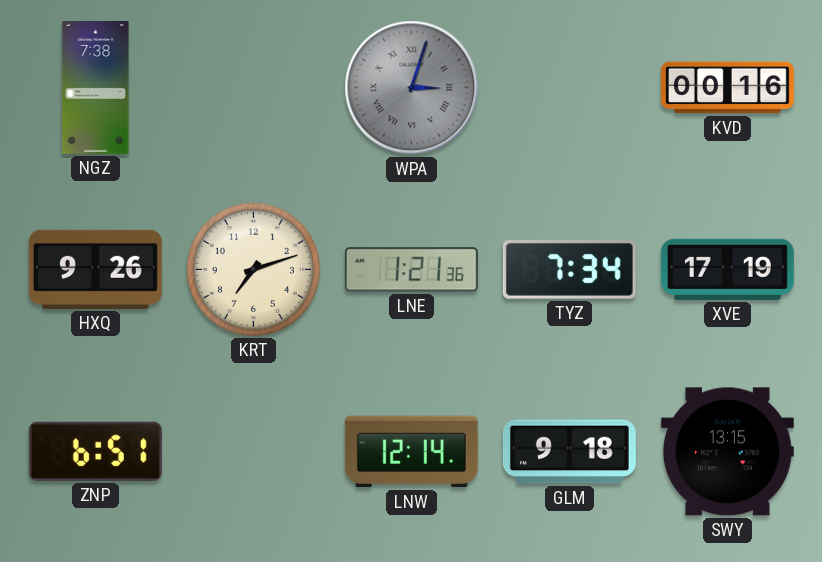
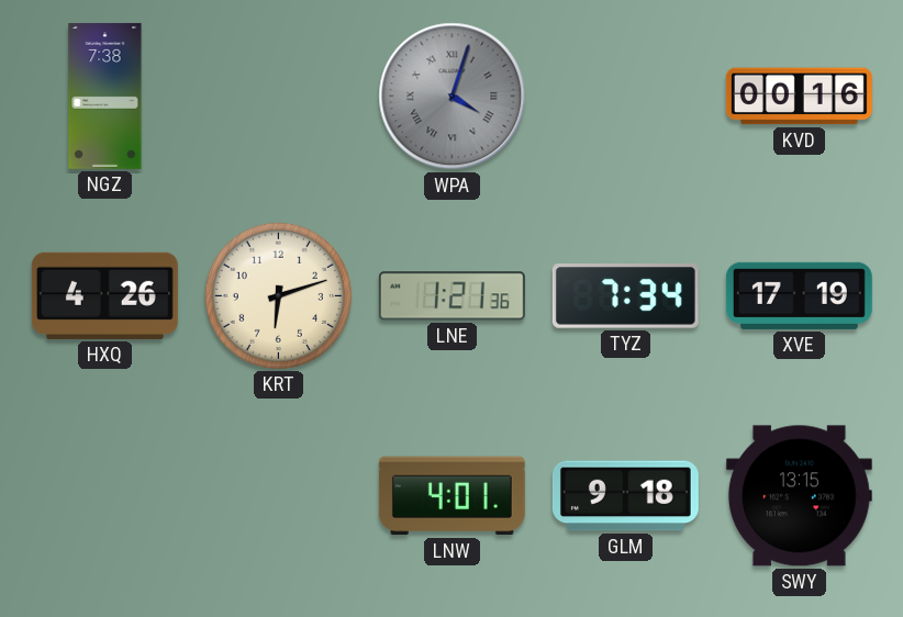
WPA: 3:03 -> 4:03
HXQ: 9:26 -> 4:26
KRT: 7:12 -> 6:12
ZNP: 6:51 -> none
LNW: 12:14 -> 4:01
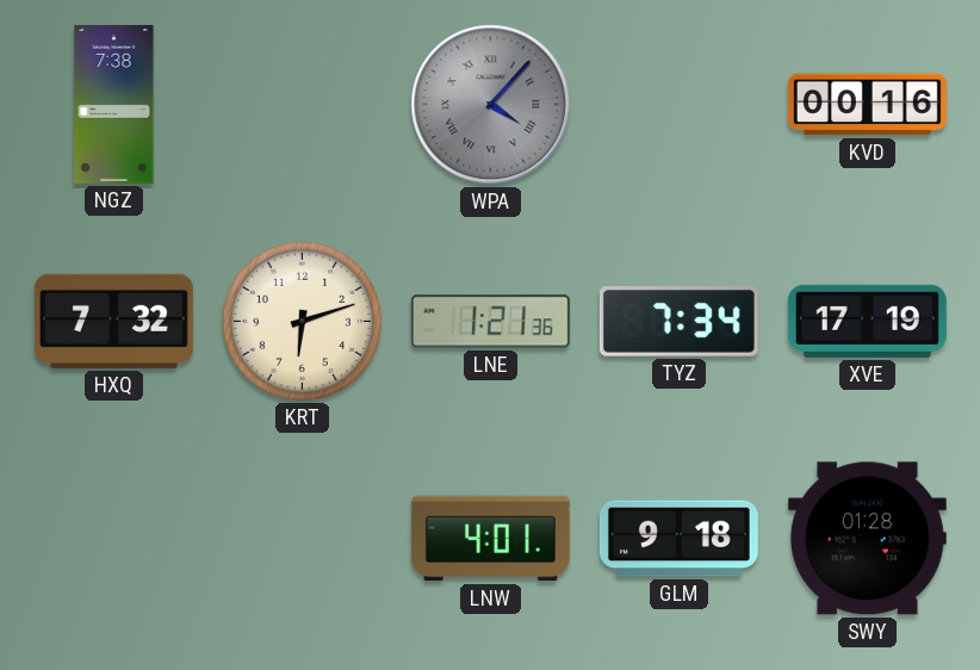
WPA: 4:03 -> 4:07
HXQ: 4:26 -> 7:32
SWY: 13:15 -> 01:28
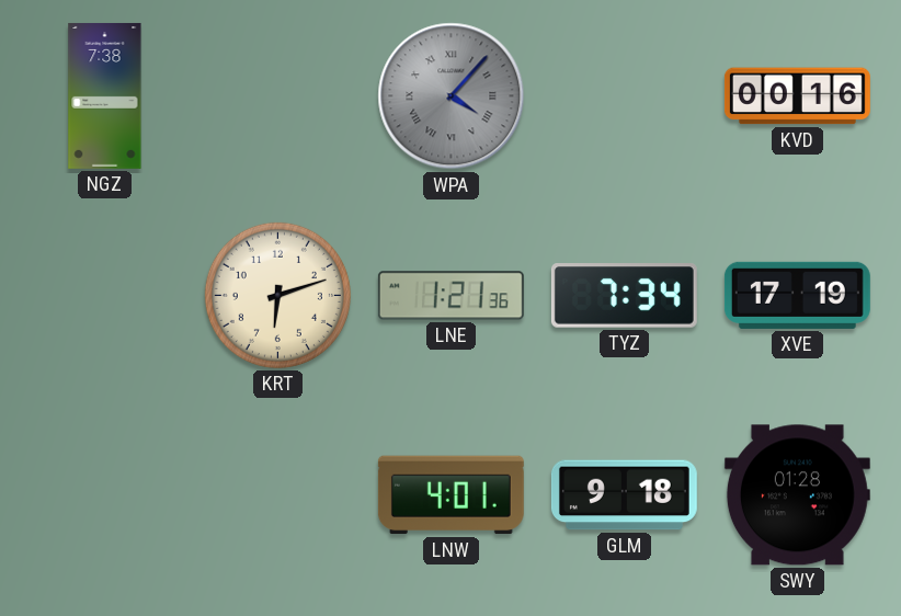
HXQ: 7:32 -> none
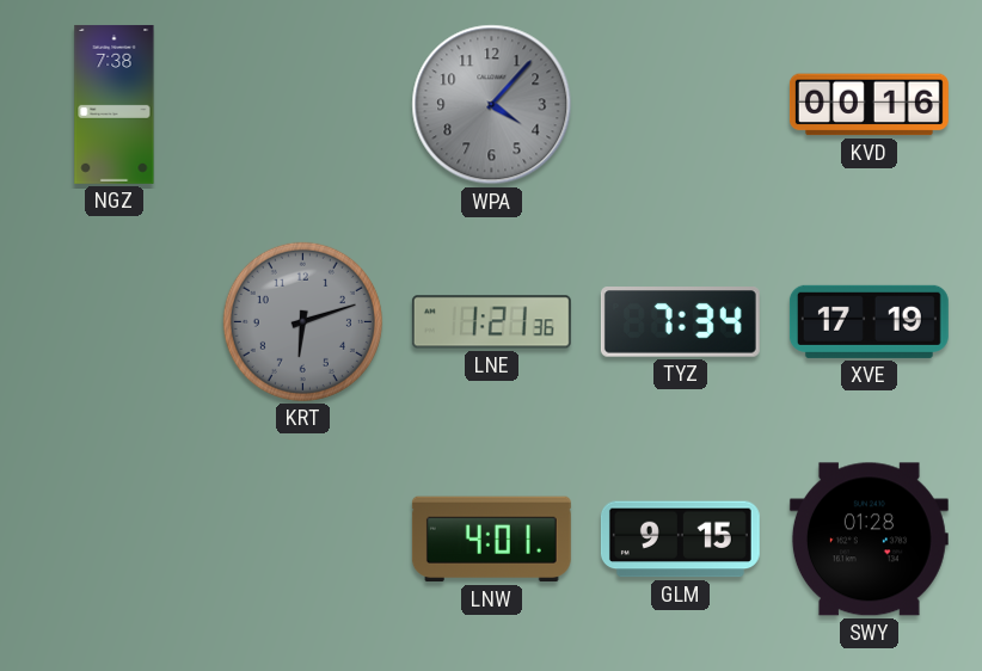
WPA numerals: Roman -> Arabic
KRT dial: cream -> grey
GLM: 9:18 -> 9:15
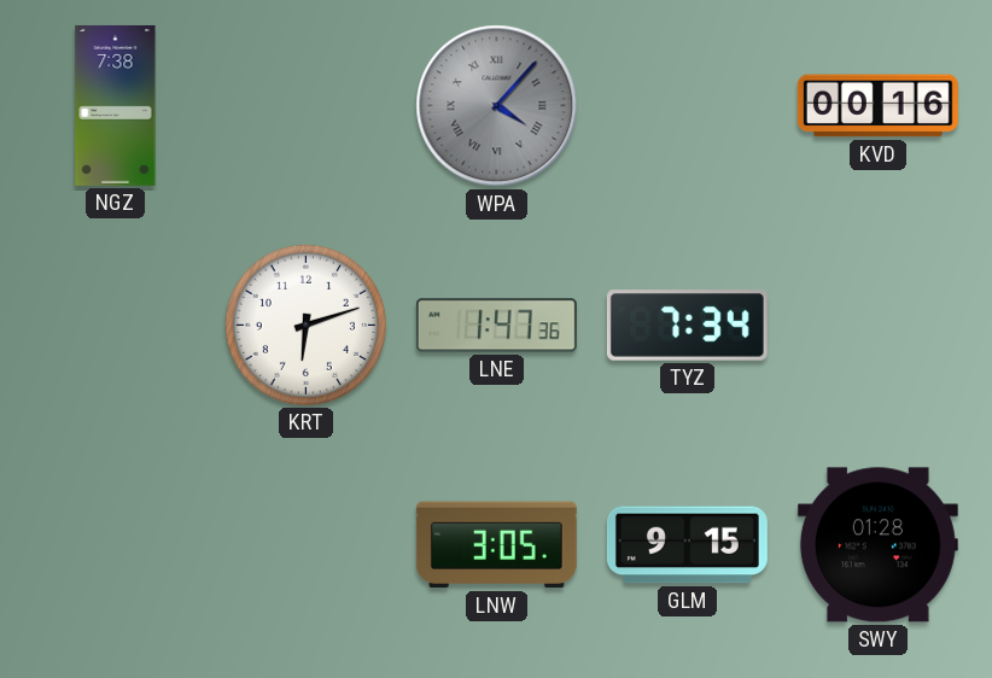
WPA numerals: Arabic -> Roman
KRT dial: grey -> white
LNE: 1:21 -> 1:47
XVE: 17:19 -> none
LNW: 4:01 -> 3:05
